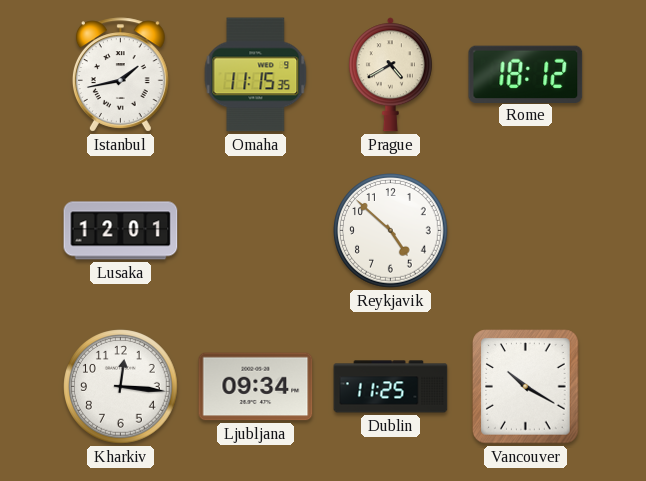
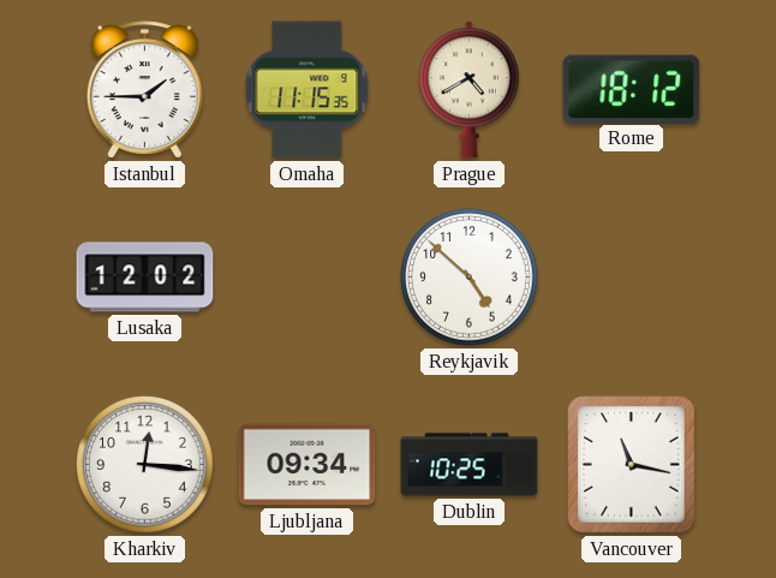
Istanbul: 1:43 -> 1:45
Lusaka: 12:01 -> 12:02
Dublin: 11:25 -> 10:25
Vancouver: 10:20 -> 11:17
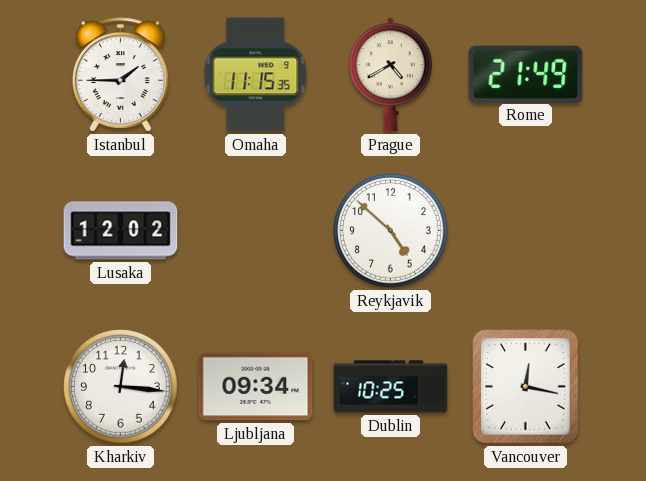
Rome: 18:12 -> 21:49
Vancouver: 11:17 -> 12:17
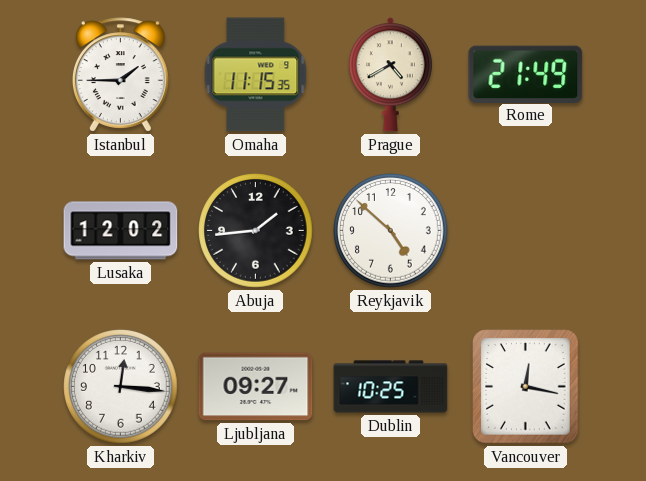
Abuja: none -> 1:44
Ljubljana: 09:34 -> 09:27
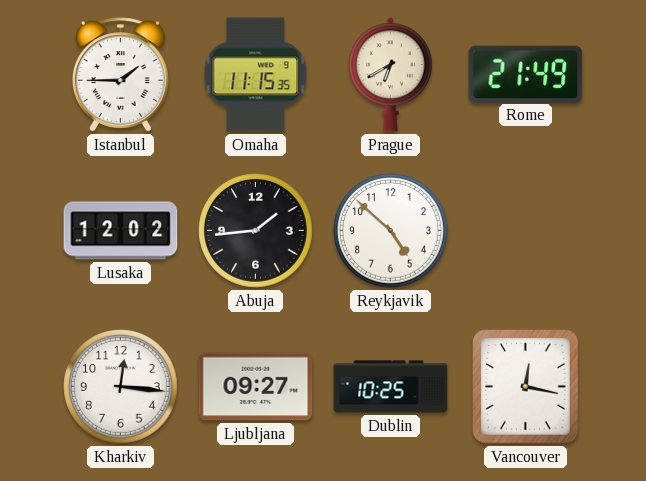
Prague: 4:40 -> 6:40
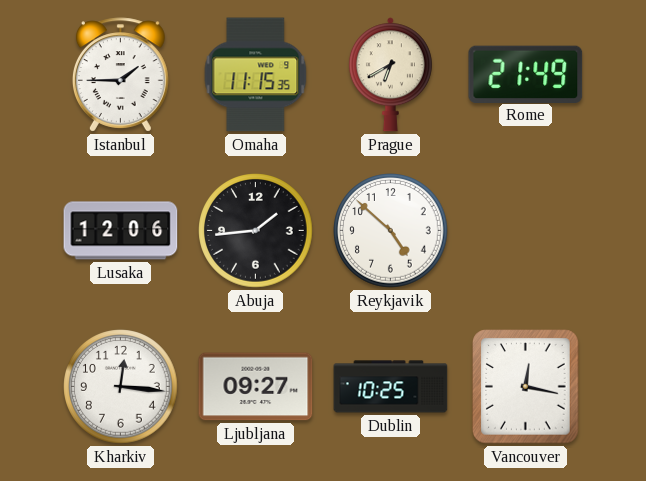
Lusaka: 12:02 -> 12:06
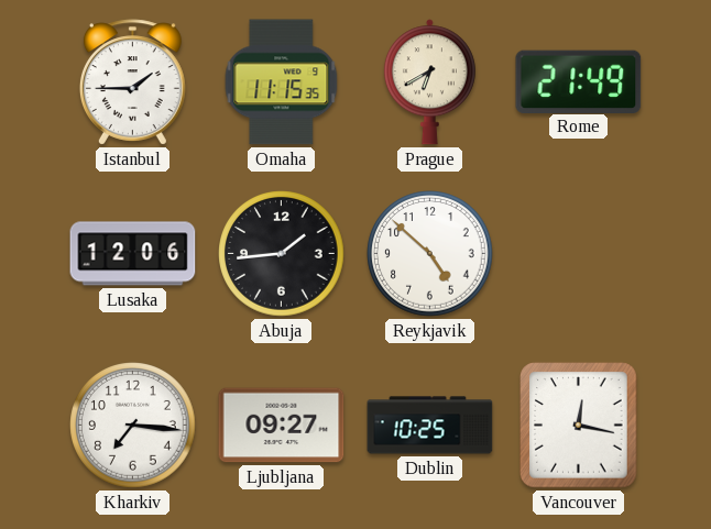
Kharkiv: 12:16 -> 7:16
